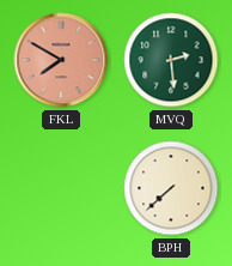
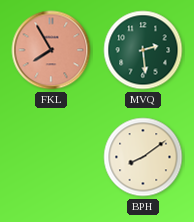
FKL: 7:50 -> 7:55
BPH: 7:38 -> 8:09
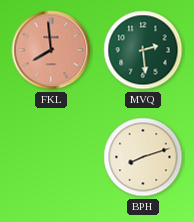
FKL: 7:55 -> 7:59
BPH: 8:09 -> 8:12
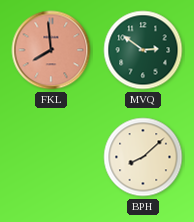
MVQ: 2:29 -> 2:51
BPH: 8:12 -> 8:08
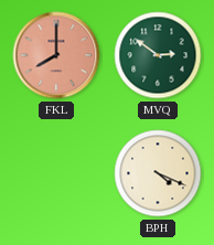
FKL: 7:59 -> 8:00
BPH: 8:08 -> 4:19
